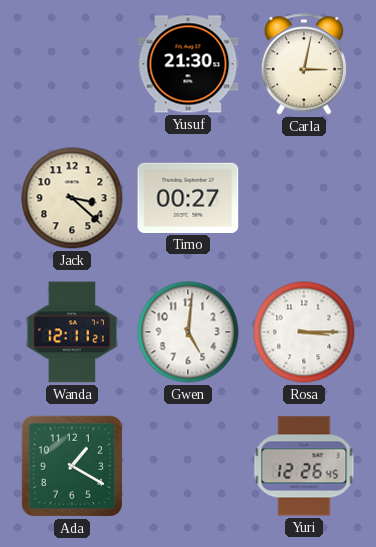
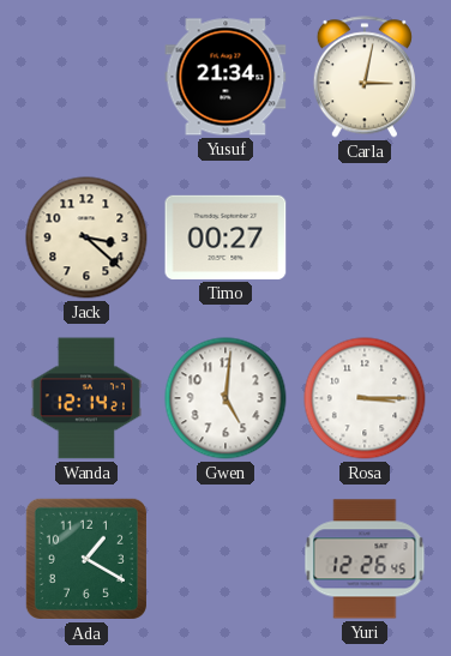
Yusuf: 21:30 -> 21:34
Wanda: 12:11 -> 12:14
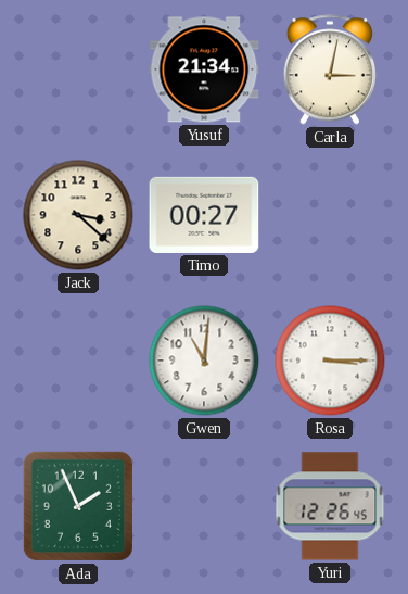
Wanda: 12:14 -> none
Gwen: 5:01 -> 11:01
Ada: 1:20 -> 1:56
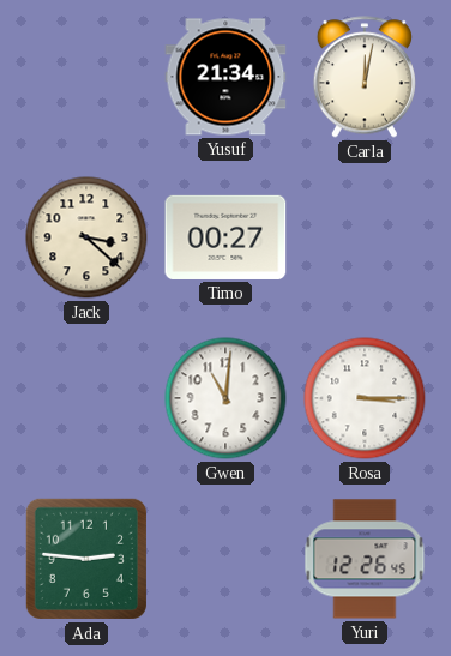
Carla: 3:02 -> 12:02
Ada: 1:56 -> 2:46
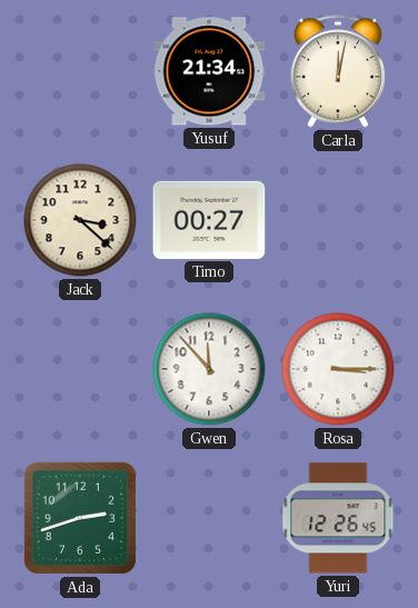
Gwen: 11:01 -> 11:53
Ada: 2:46 -> 2:42
